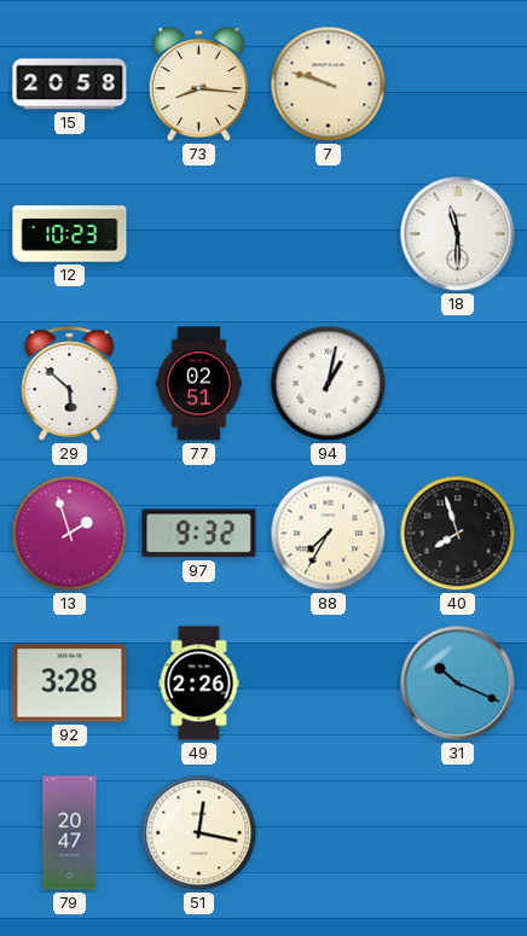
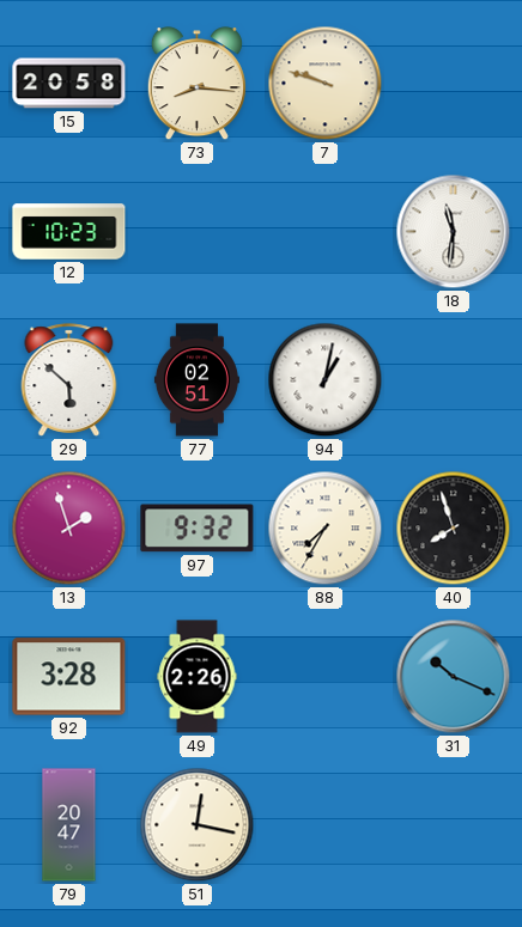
18: 11:30 -> 11:31
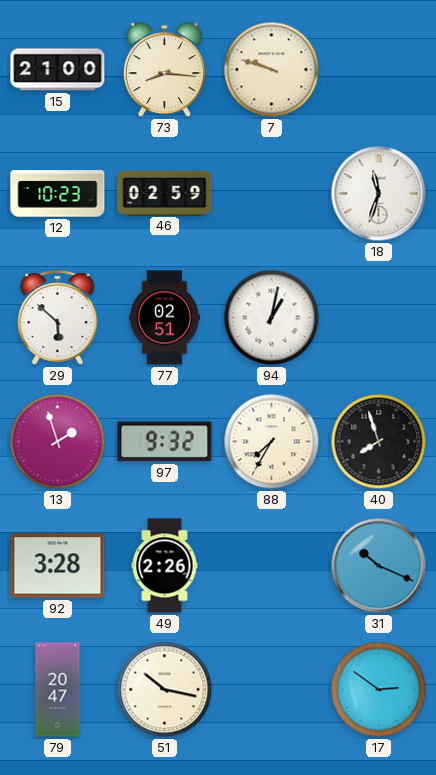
15: 20:58 -> 21:00
46: none -> 02:59
18: 11:31 -> 11:33
51: 12:17 -> 10:17
17: none -> 2:51
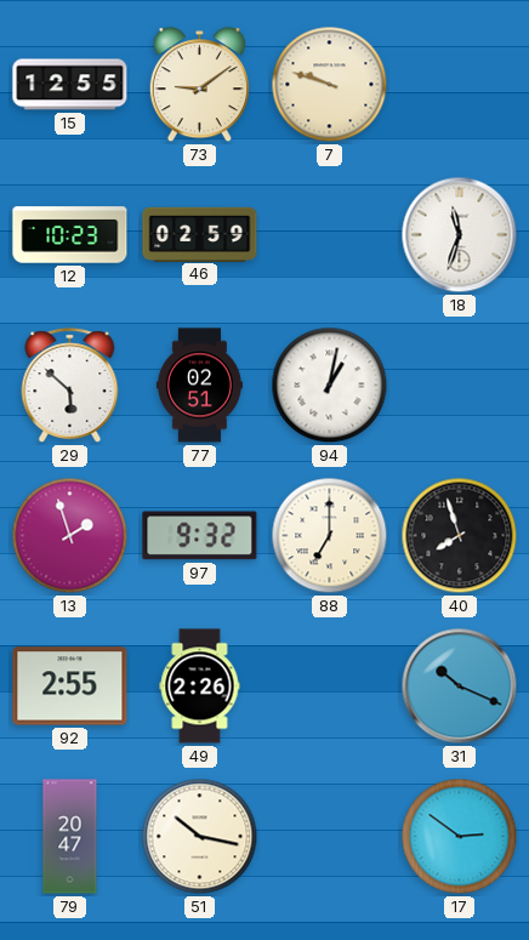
15: 21:00 -> 12:55
73: 8:16 -> 9:09
88: 7:35 -> 7:00
92: 3:28 -> 2:55
